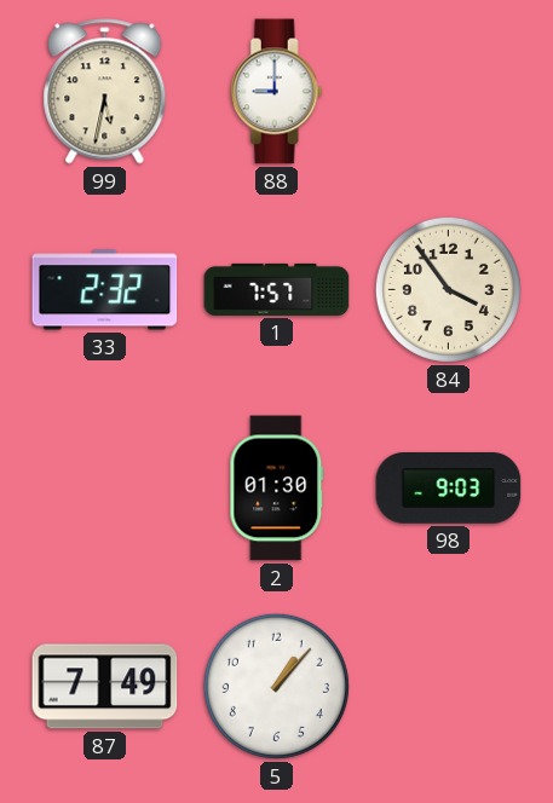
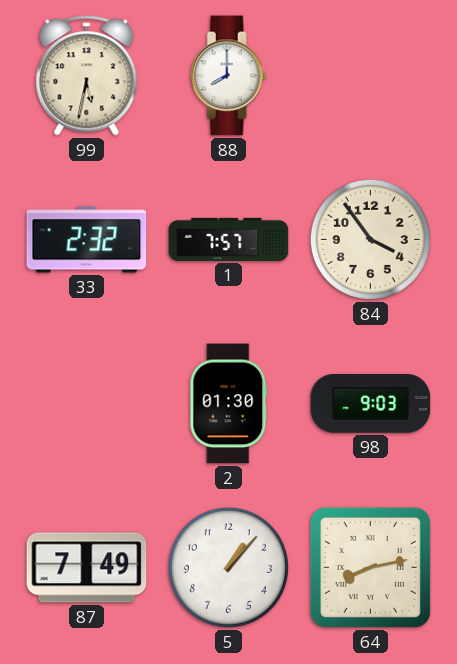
88: 9:00 -> 8:00
64: none -> 8:13
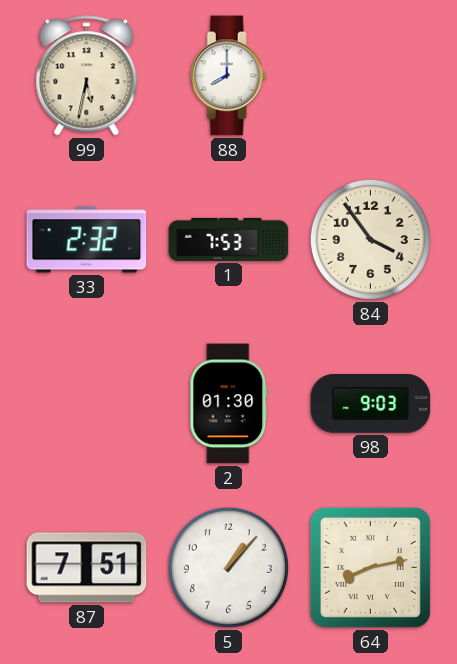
1: 7:57 -> 7:53
87: 7:49 -> 7:51
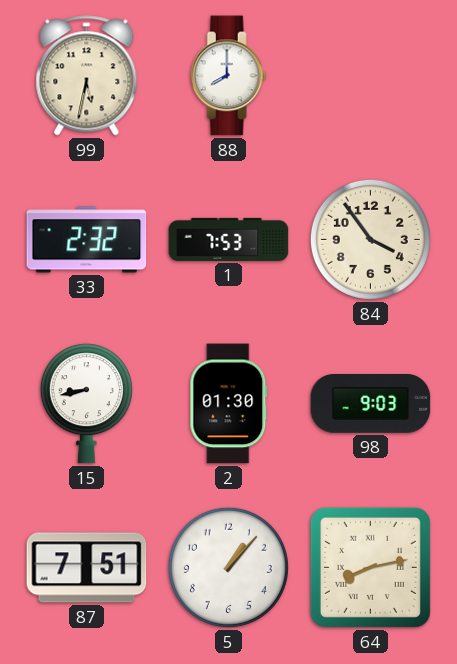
15: none -> 8:43
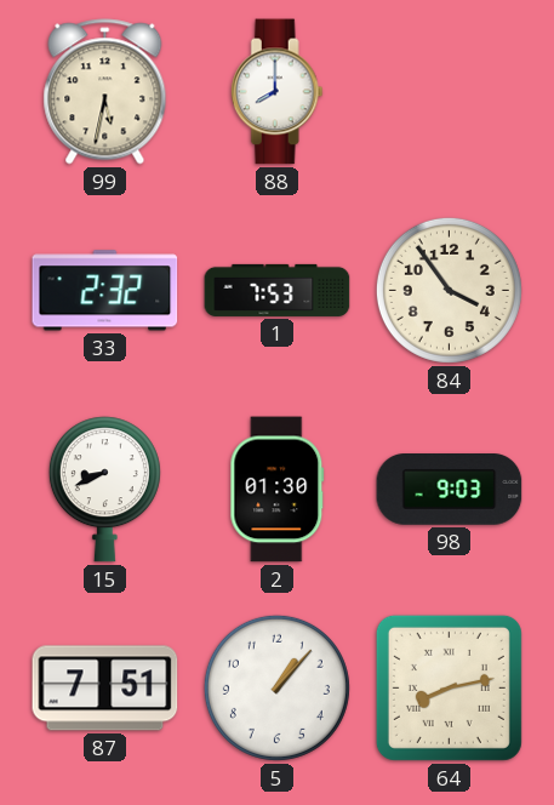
15: 8:43 -> 8:41
